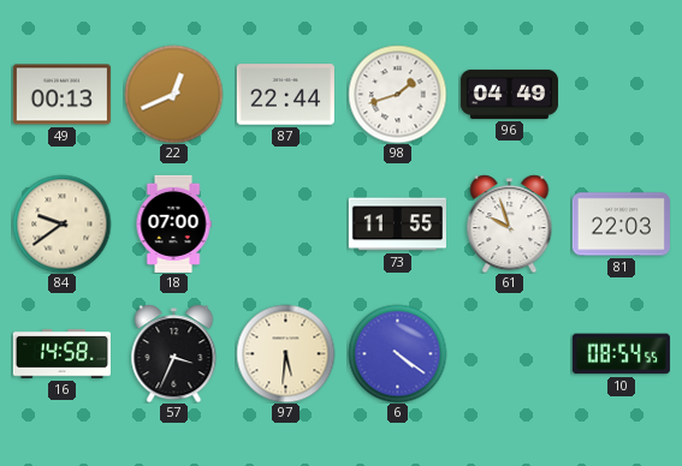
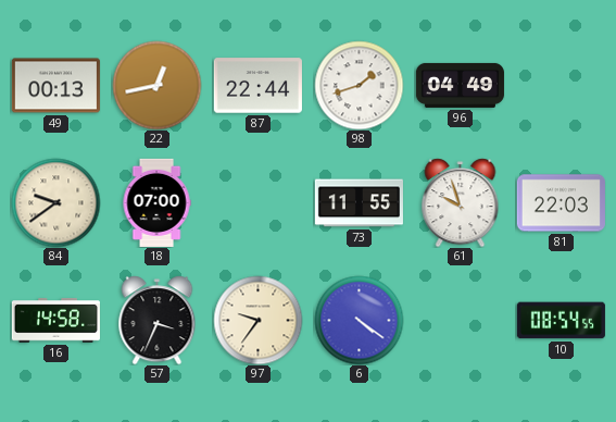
22: 12:41 -> 12:43
97: 5:31 -> 9:36
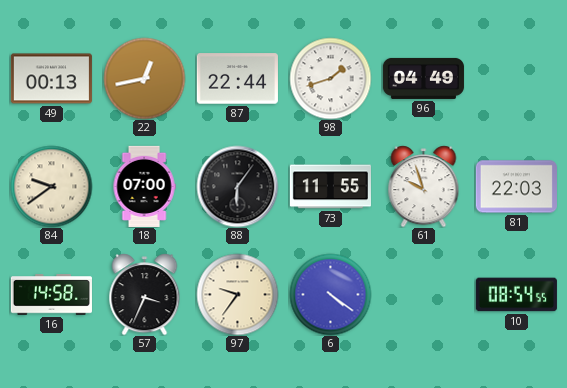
88: none -> 6:06
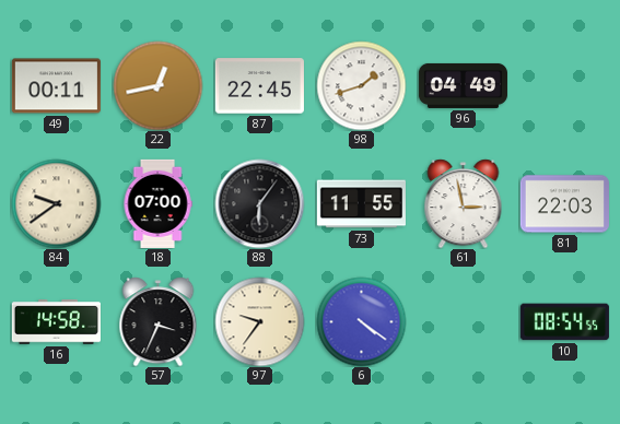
49: 00:13 -> 00:11
87: 22:44 -> 22:45
61: 9:57 -> 2:58
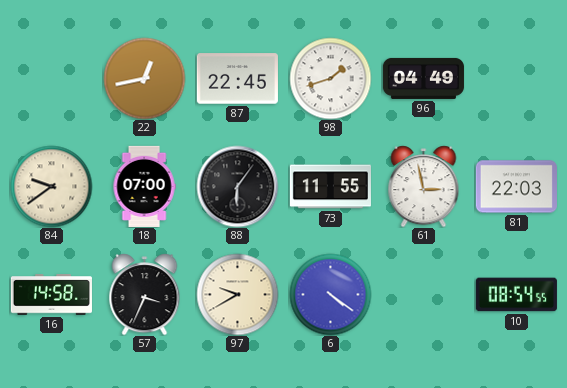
49: 00:11 -> none
97: 9:36 -> 9:40
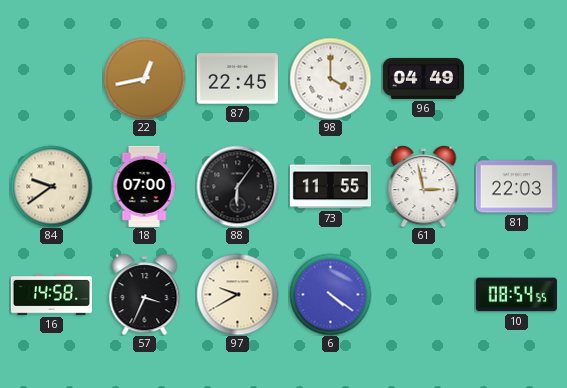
98: 1:42 -> 4:00
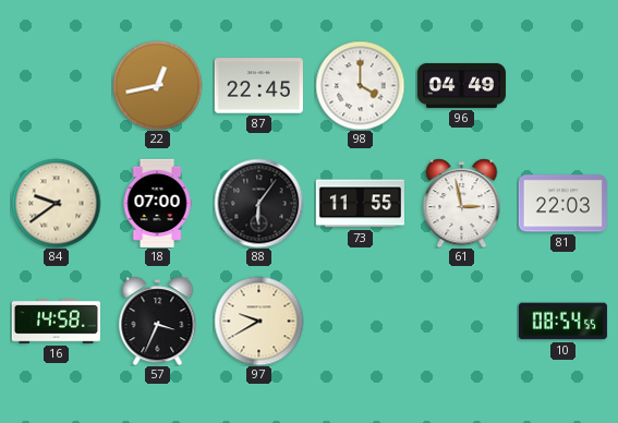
6: 4:21 -> none
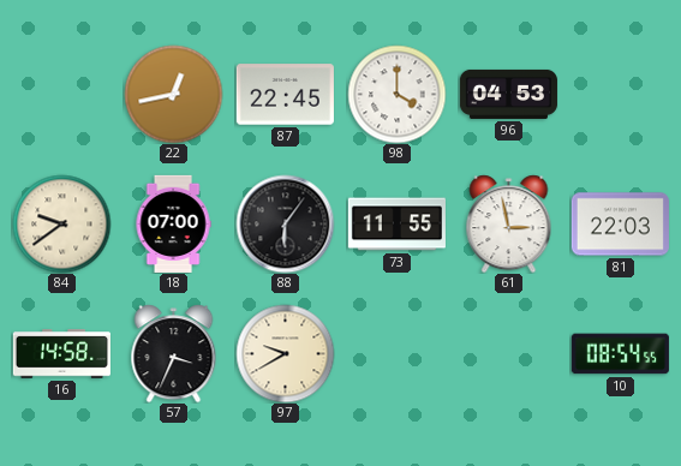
96: 04:49 -> 04:53
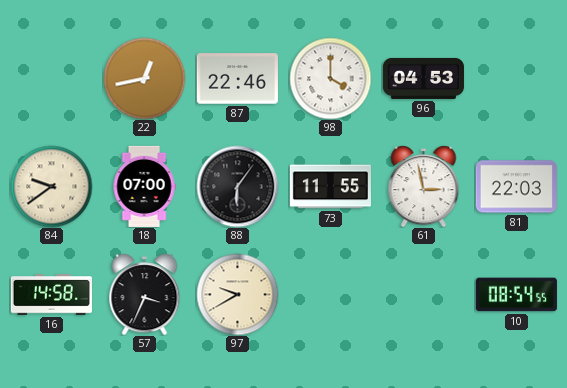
87: 22:45 -> 22:46
